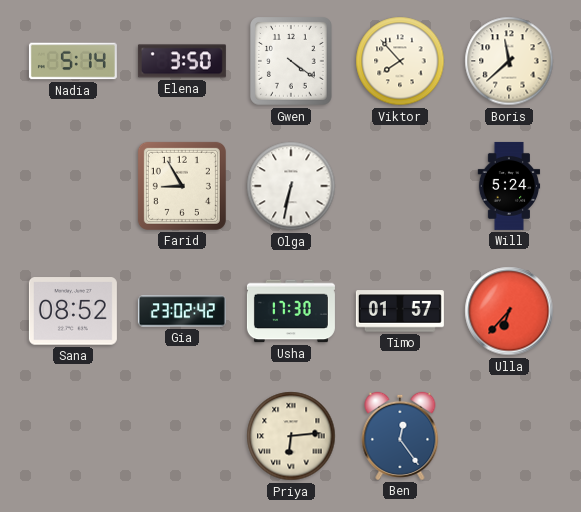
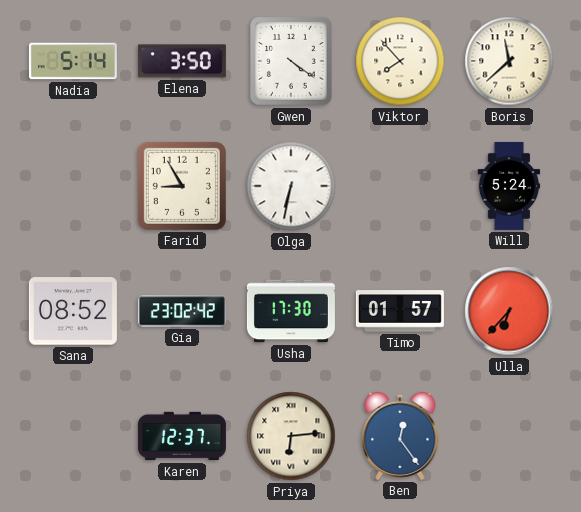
Karen: none -> 12:37
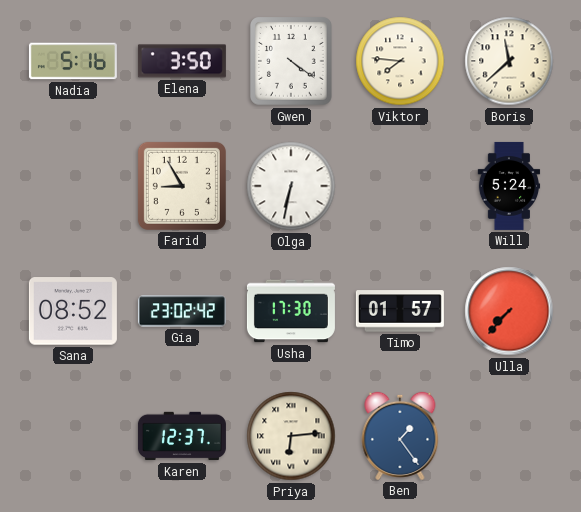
Nadia: 5:14 -> 5:16
Viktor: 7:53 -> 7:46
Ulla: 6:37 -> 7:37
Ben: 12:24 -> 1:24
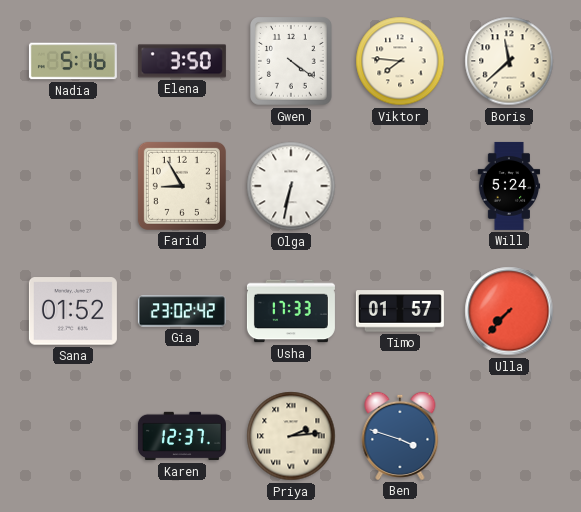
Sana: 08:52 -> 01:52
Usha: 17:30 -> 17:33
Priya: 6:14 -> 2:14
Ben: 1:24 -> 3:48
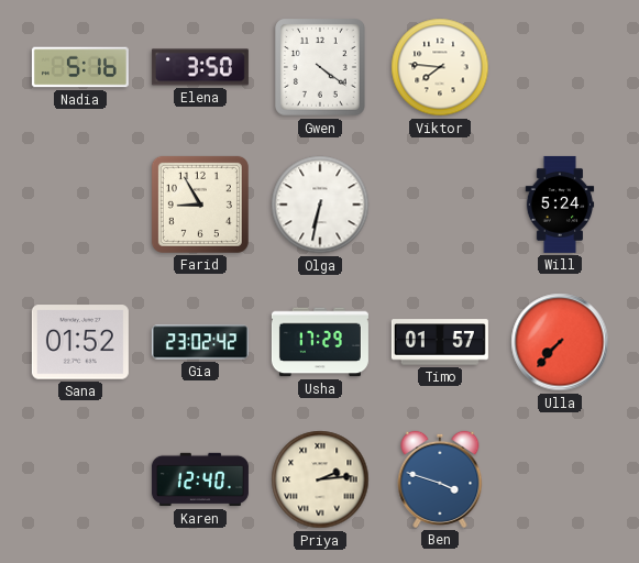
Boris: 11:38 -> none
Usha: 17:33 -> 17:29
Karen: 12:37 -> 12:40
